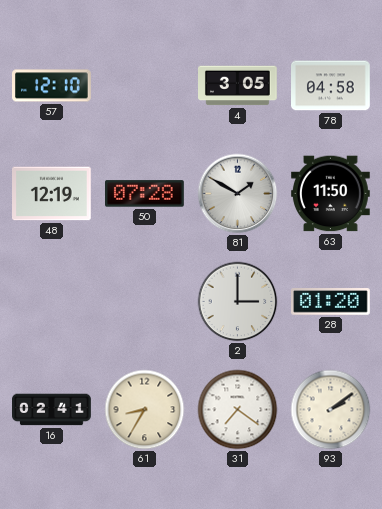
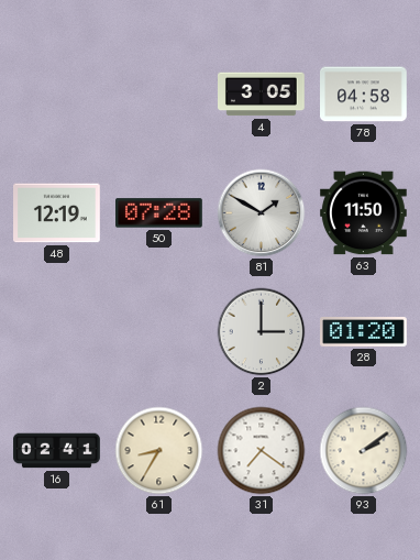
57: 12:10 -> none
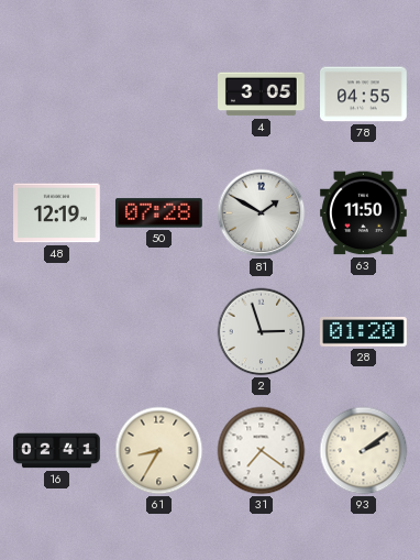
78: 04:58 -> 04:55
2: 3:00 -> 2:57
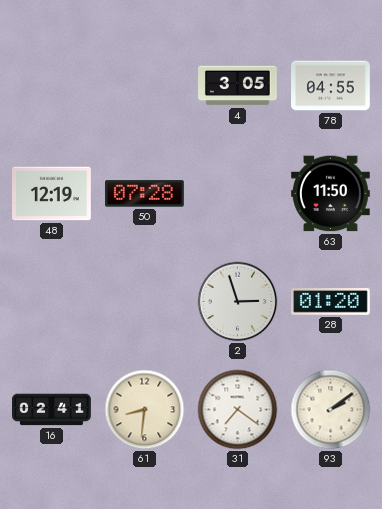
81: 1:50 -> none
61: 8:35 -> 8:31
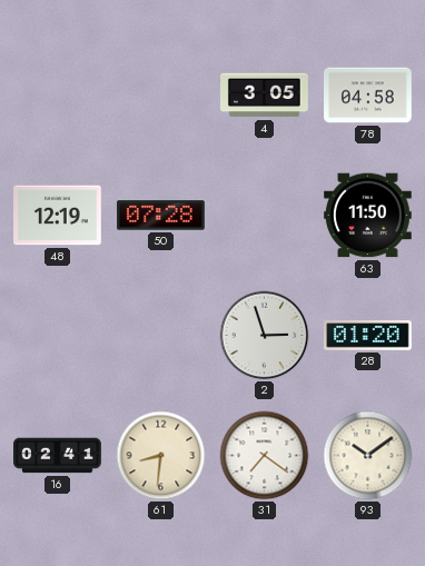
78: 04:55 -> 04:58
93: 2:09 -> 10:09
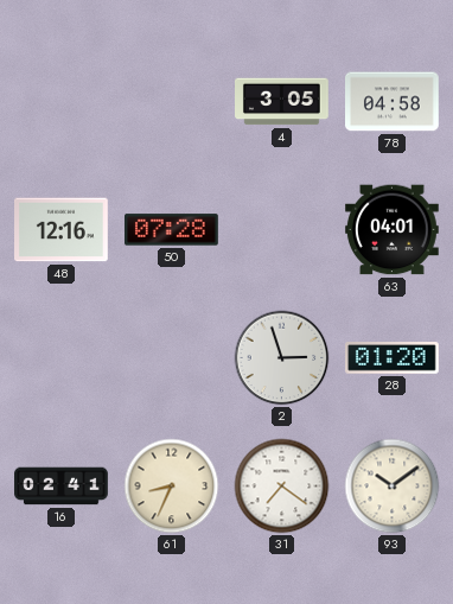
48: 12:19 -> 12:16
63: 11:50 -> 04:01
61: 8:31 -> 8:34
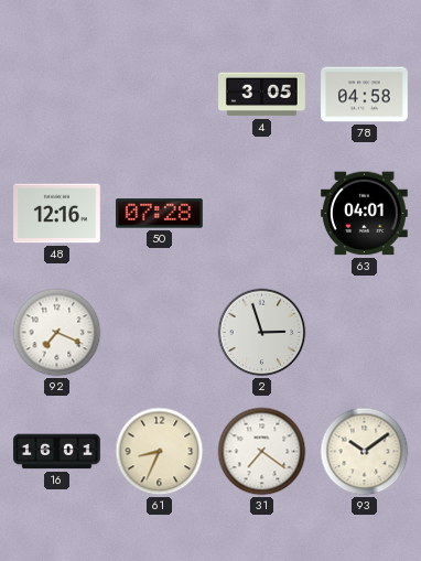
92: none -> 7:19
28: 01:20 -> none
16: 02:41 -> 16:01
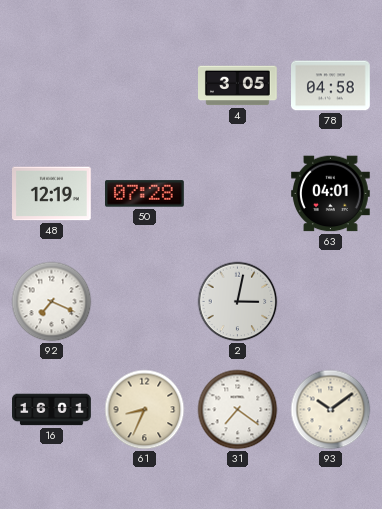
48: 12:16 -> 12:19
2: 2:57 -> 3:02
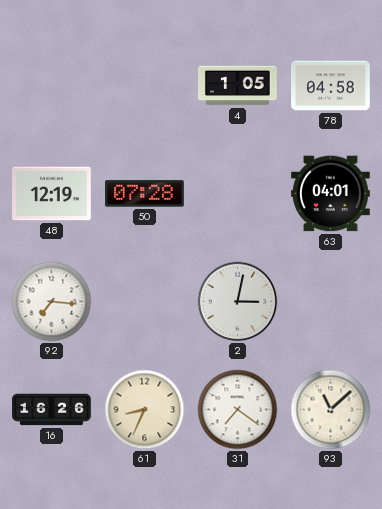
4: 3:05 -> 1:05
92: 7:19 -> 7:16
16: 16:01 -> 16:26
93: 10:09 -> 11:08
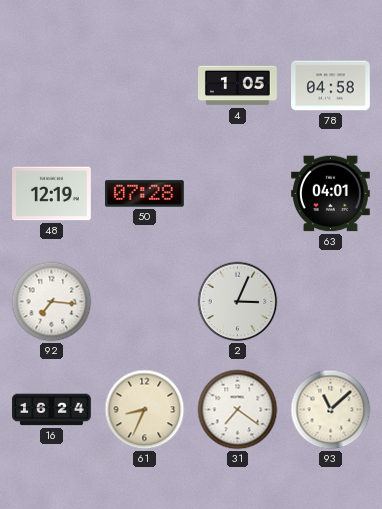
2: 3:02 -> 3:04
16: 16:26 -> 16:24
